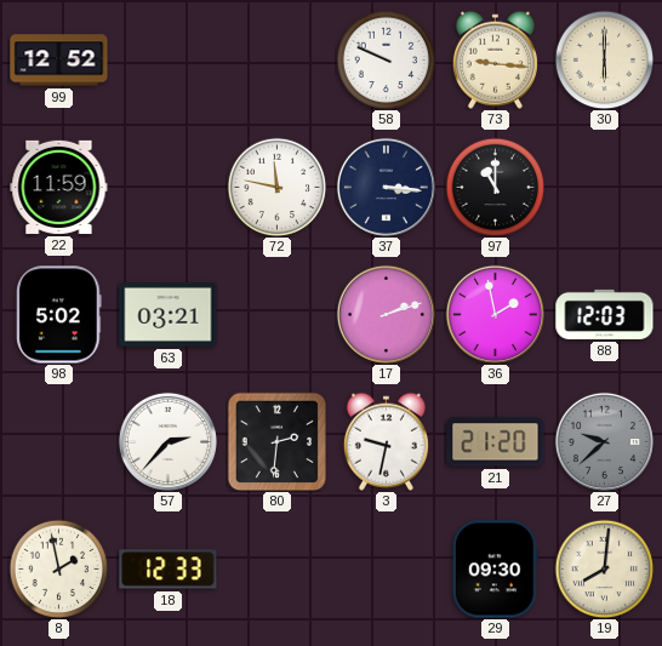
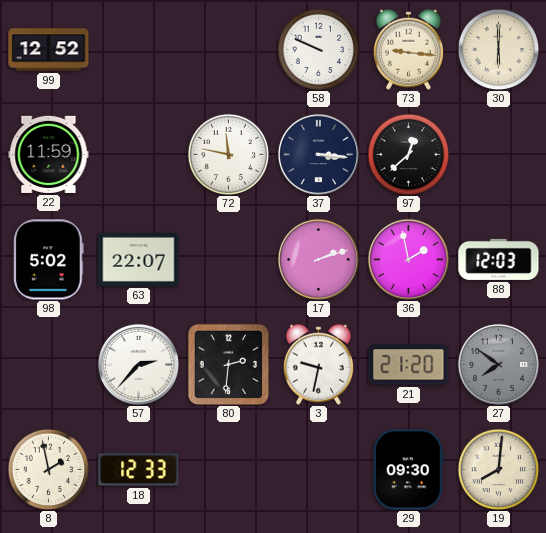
97: 11:00 -> 12:38
63: 03:21 -> 22:07
27: 9:38 -> 7:51
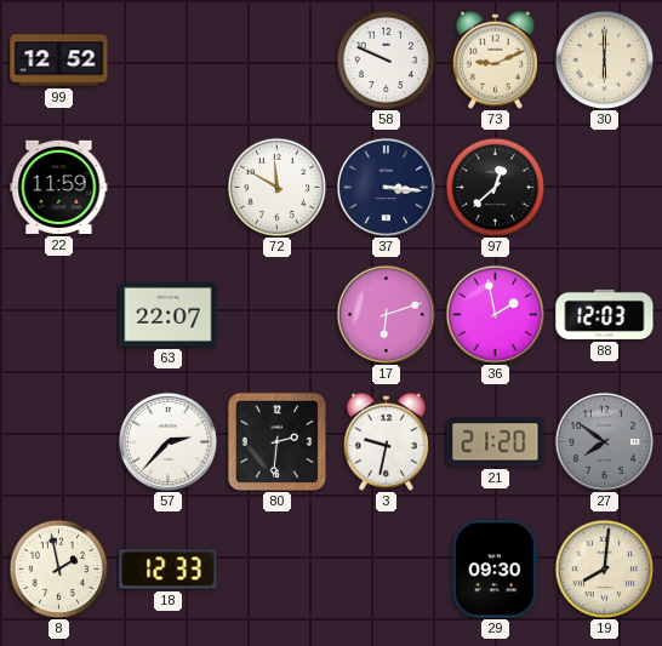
73: 9:16 -> 9:11
72: 11:47 -> 11:50
98: 5:02 -> none
17: 2:12 -> 6:12
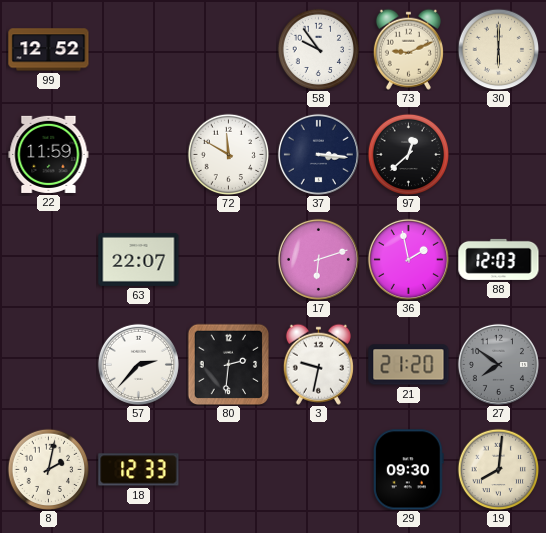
58: 9:49 -> 9:54
8: 1:58 -> 2:02
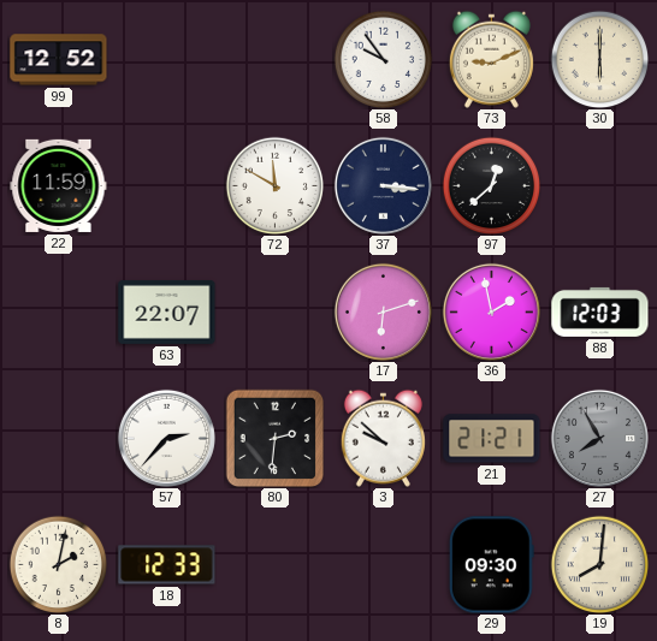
3: 9:32 -> 9:52
21: 21:20 -> 21:21
27: 7:51 -> 7:55
